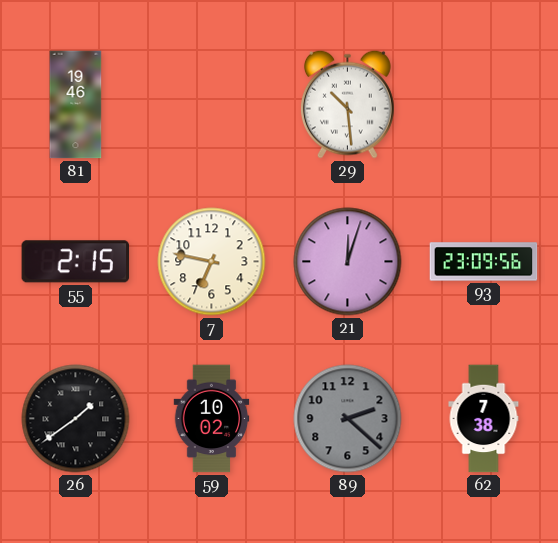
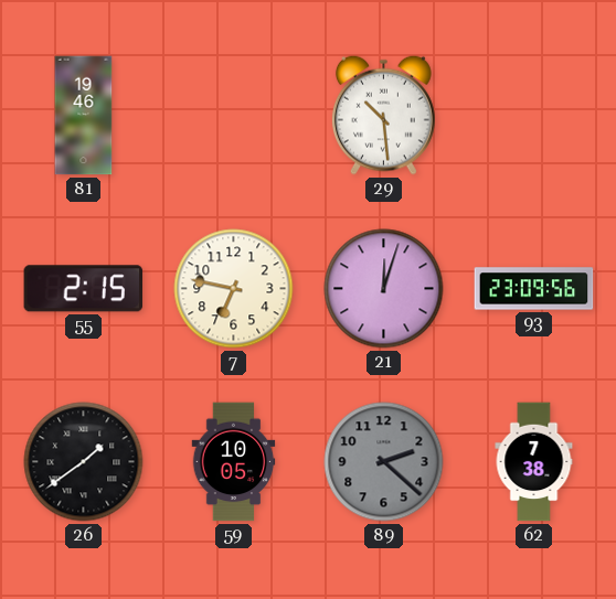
59: 10:02 -> 10:05
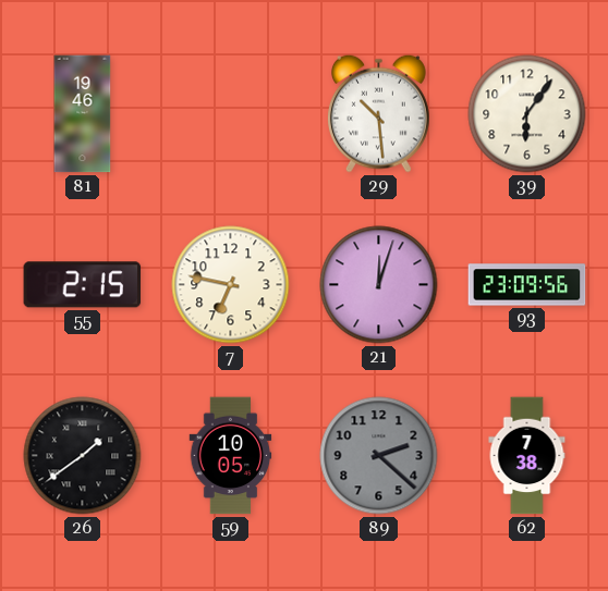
39: none -> 6:06
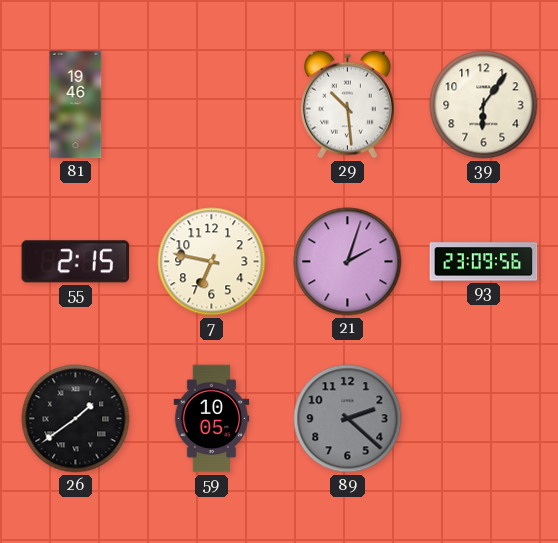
21: 12:03 -> 2:03
62: 7:38 -> none
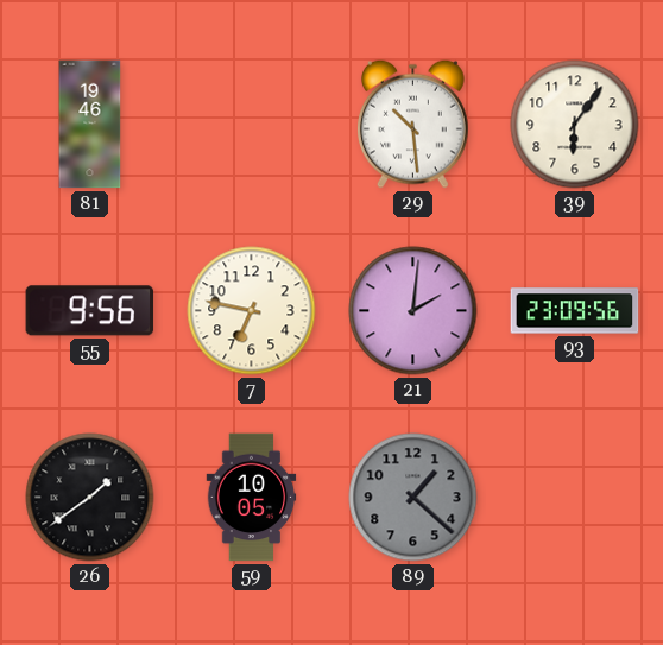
55: 2:15 -> 9:56
21: 2:03 -> 2:01
89: 2:22 -> 1:22
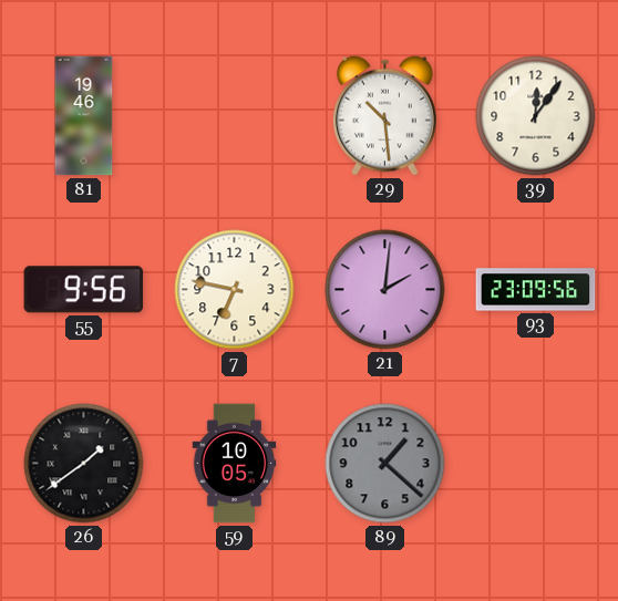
39: 6:06 -> 12:06
